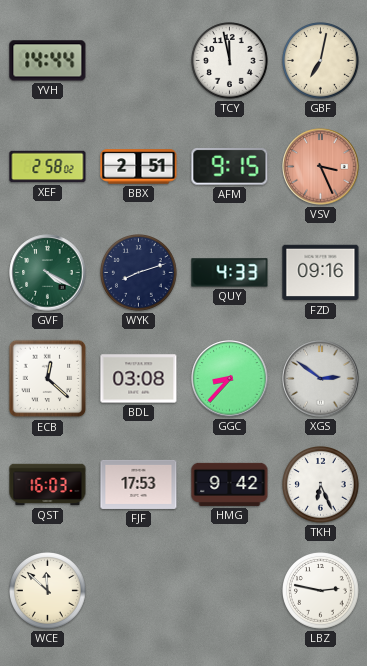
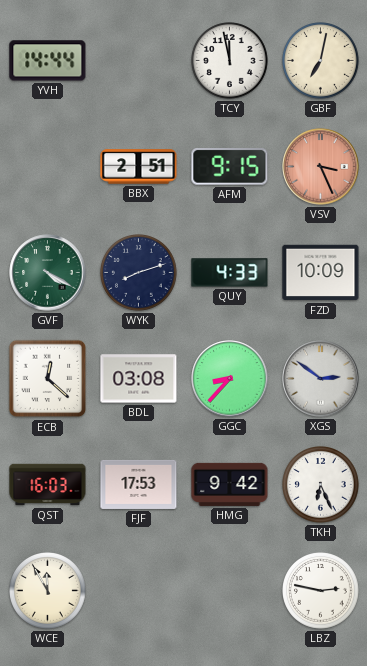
XEF: 2:58 -> none
FZD: 09:16 -> 10:09
WCE: 11:52 -> 11:55
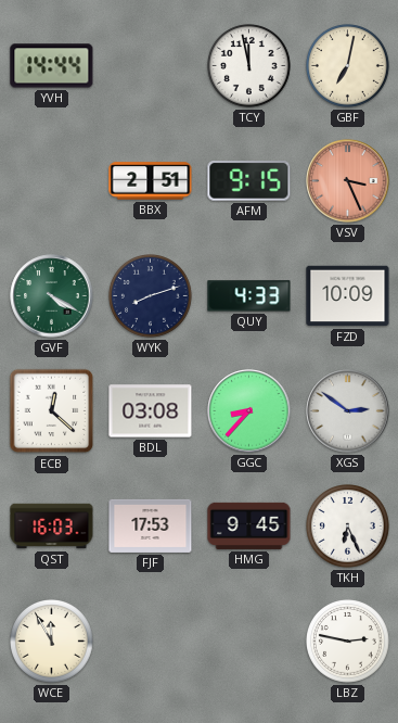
HMG: 9:42 -> 9:45
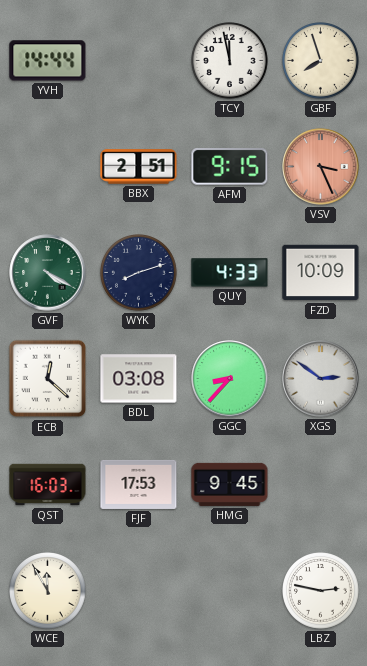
GBF: 7:02 -> 7:57
TKH: 6:26 -> none
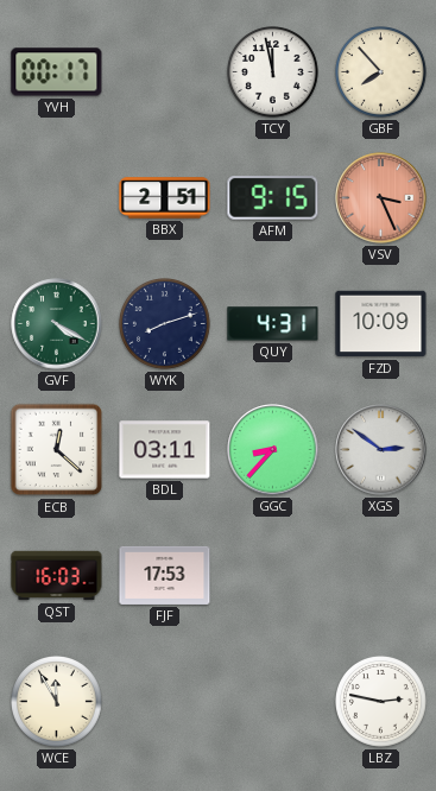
YVH: 14:44 -> 00:17
GBF: 7:57 -> 7:53
QUY: 4:33 -> 4:31
BDL: 03:08 -> 03:11
HMG: 9:45 -> none
